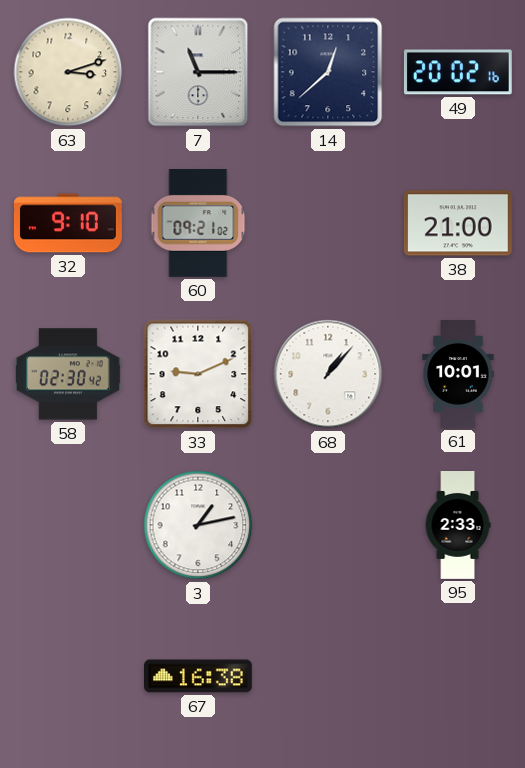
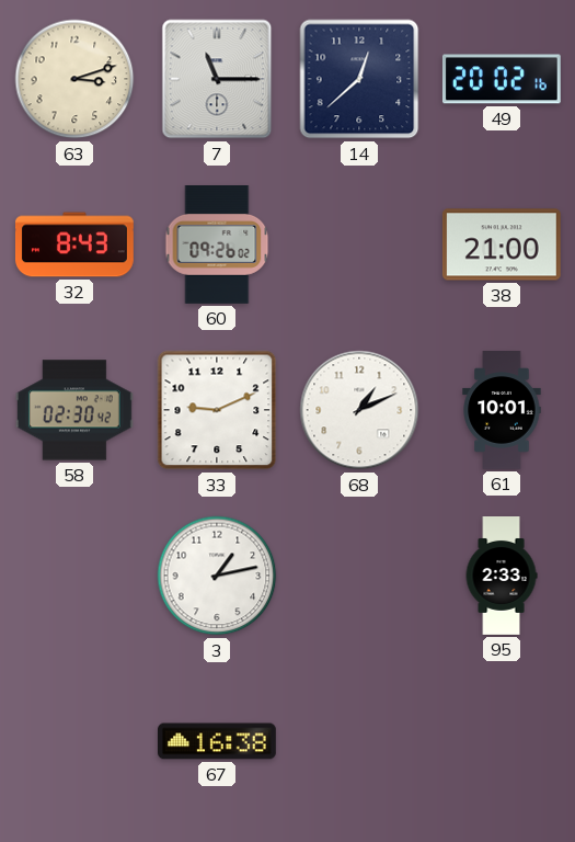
32: 9:10 -> 8:43
60: 09:21 -> 09:26
68: 1:07 -> 1:11
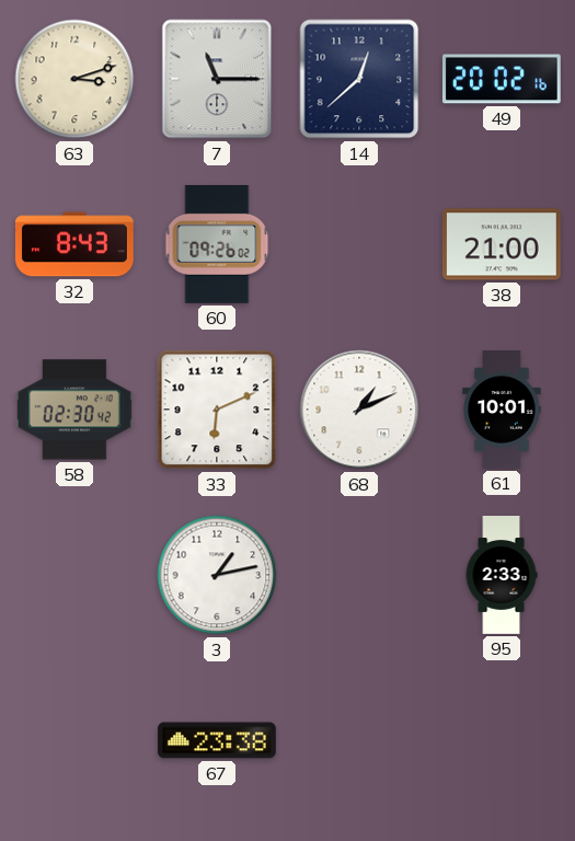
33: 9:11 -> 6:11
67: 16:38 -> 23:38
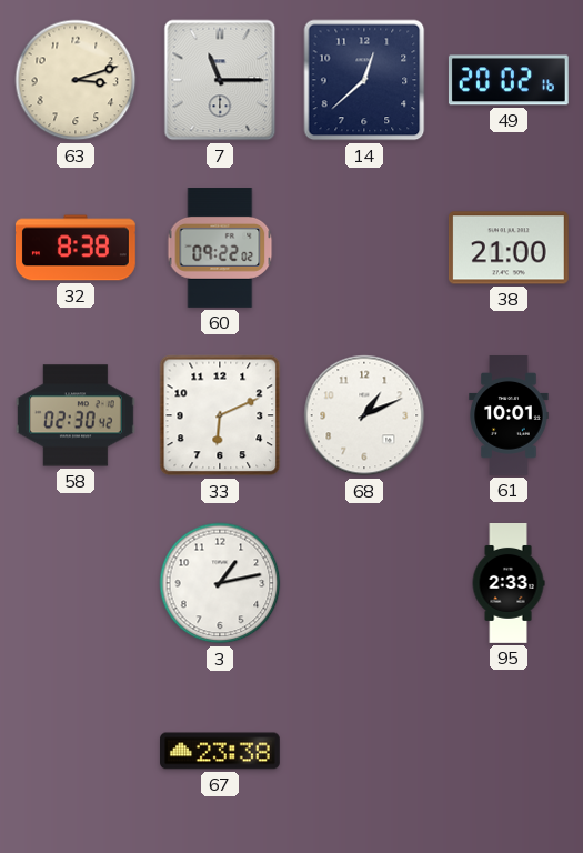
32: 8:43 -> 8:38
60: 09:26 -> 09:22
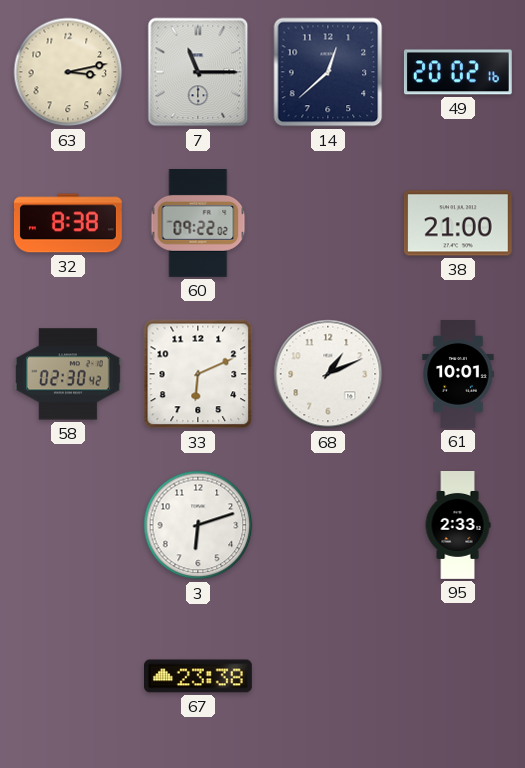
63: 3:12 -> 3:13
3: 1:13 -> 6:12
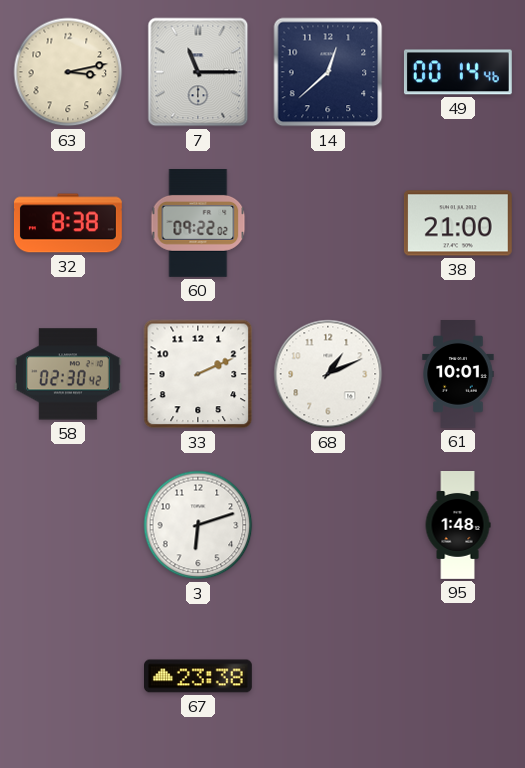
49: 20:02 -> 00:14
33: 6:11 -> 2:11
95: 2:33 -> 1:48
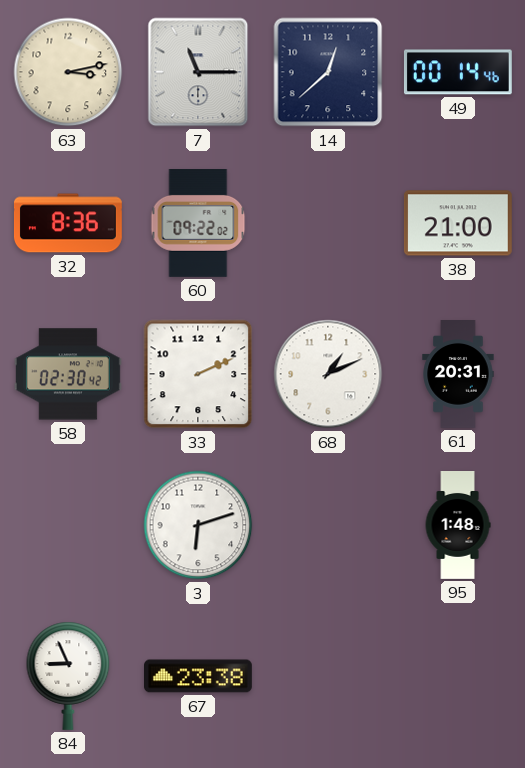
32: 8:38 -> 8:36
61: 10:01 -> 20:31
84: none -> 8:56
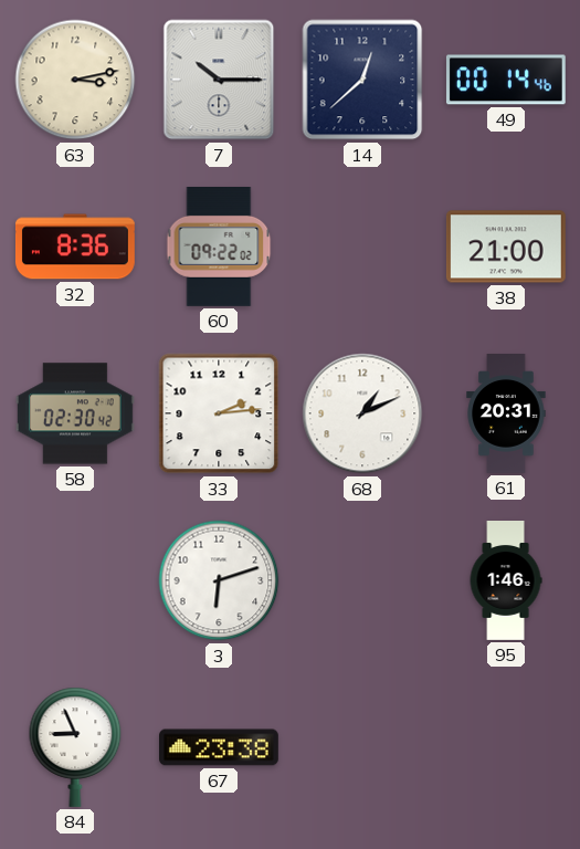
7: 11:15 -> 10:15
33: 2:11 -> 2:14
95: 1:48 -> 1:46
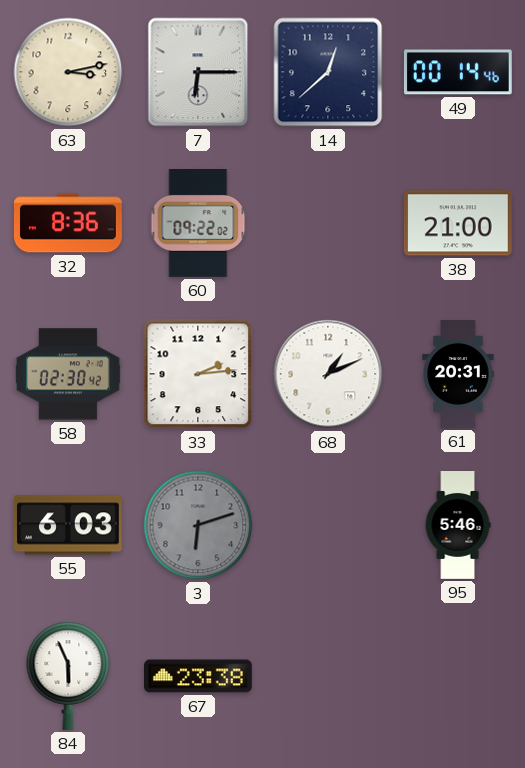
7: 10:15 -> 6:15
55: none -> 6:03
3 dial: white -> grey
95: 1:46 -> 5:46
84: 8:56 -> 5:56
